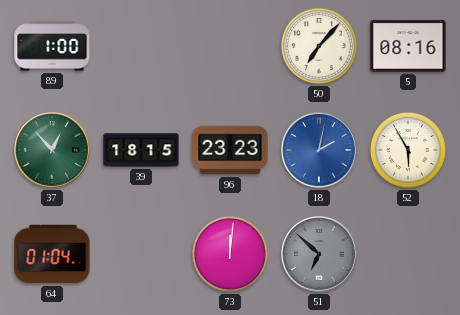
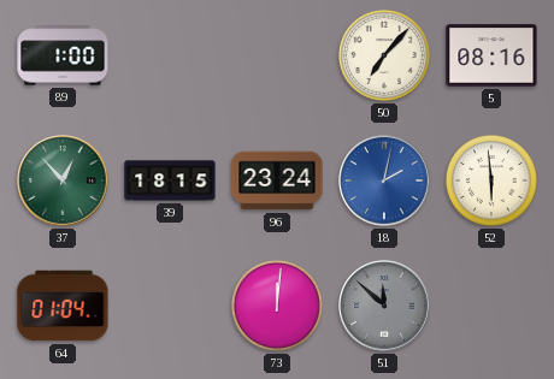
96: 23:23 -> 23:24
52: 5:55 -> 5:59
51: 6:52 -> 11:52
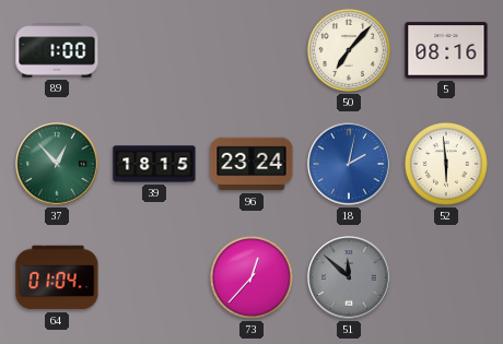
73: 12:01 -> 12:37
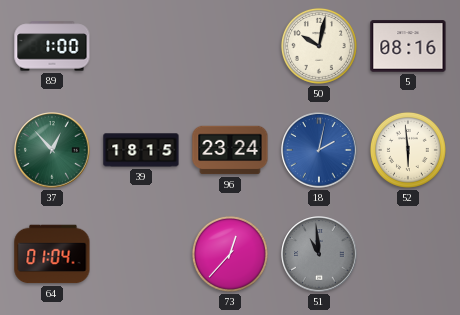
50: 7:07 -> 10:02
51: 11:52 -> 10:59
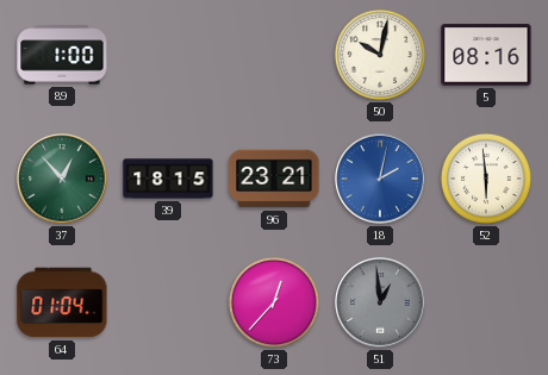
96: 23:24 -> 23:21
51: 10:59 -> 12:59
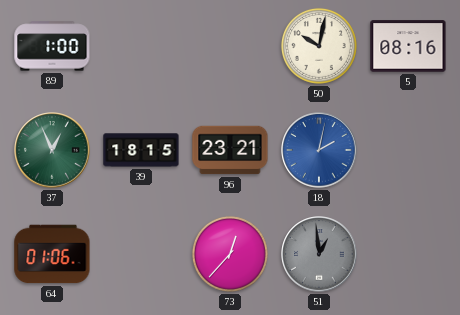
37: 12:53 -> 12:56
52: 5:59 -> none
64: 01:04 -> 01:06
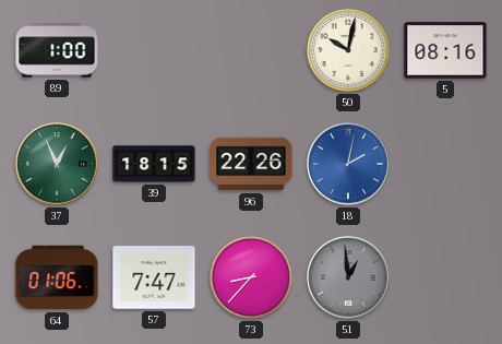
96: 23:21 -> 22:26
57: none -> 7:47
73: 12:37 -> 8:37
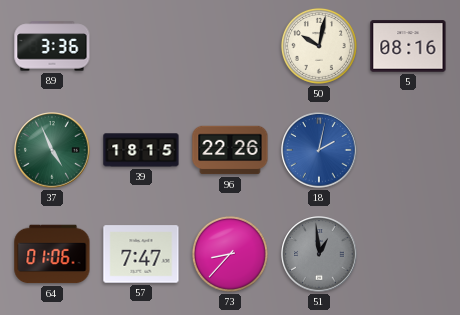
89: 1:00 -> 3:36
37: 12:56 -> 4:56
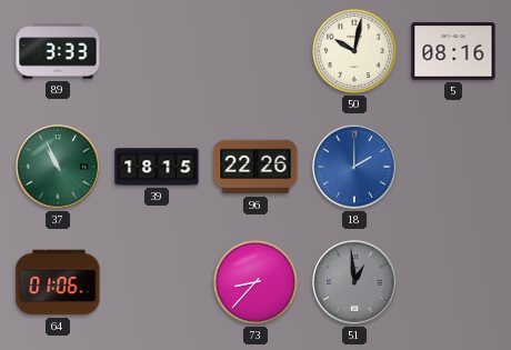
89: 3:36 -> 3:33
37: 4:56 -> 10:56
18: 2:02 -> 2:00
57: 7:47 -> none
